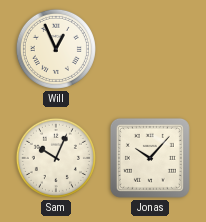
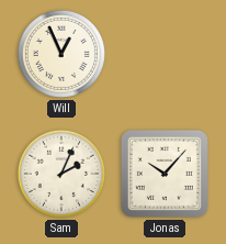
Sam: 10:04 -> 2:04
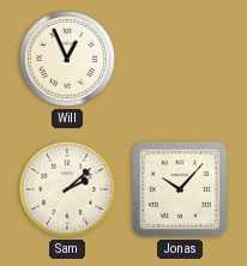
Sam: 2:04 -> 2:08
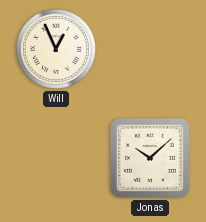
Sam: 2:08 -> none
Jonas: 10:07 -> 10:08
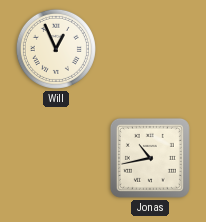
Jonas: 10:08 -> 10:43
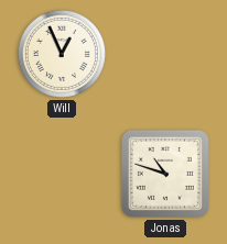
Jonas: 10:43 -> 10:48
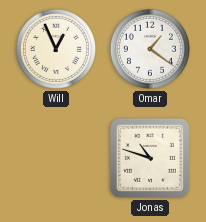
Omar: none -> 1:21
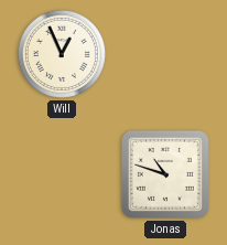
Omar: 1:21 -> none
